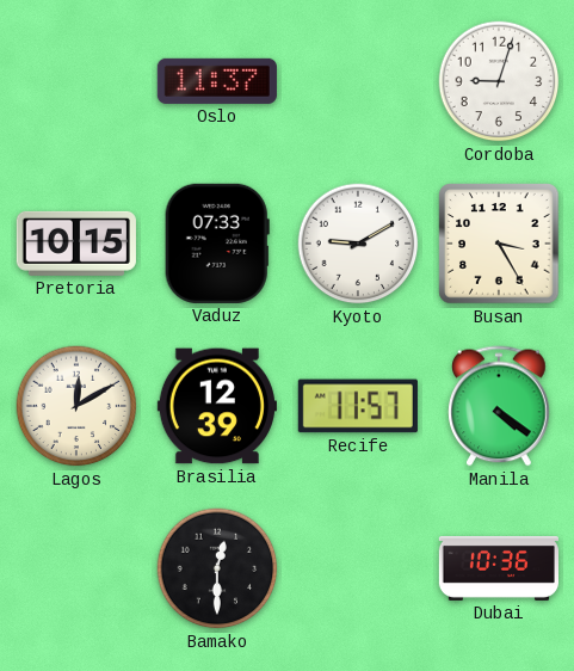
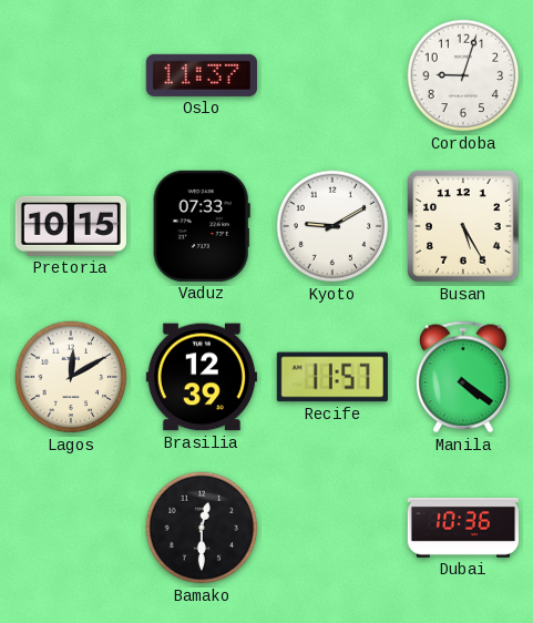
Busan: 3:25 -> 5:25
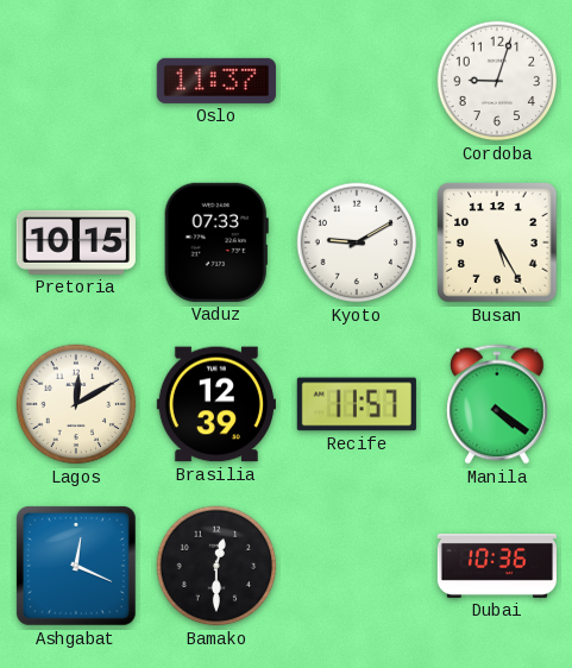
Ashgabat: none -> 12:19
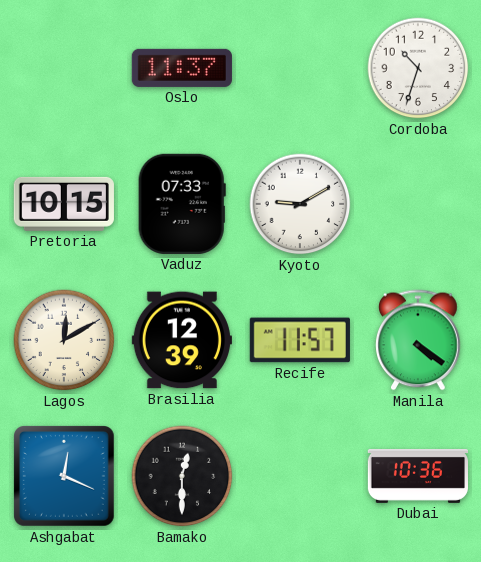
Cordoba: 9:03 -> 10:33
Busan: 5:25 -> none
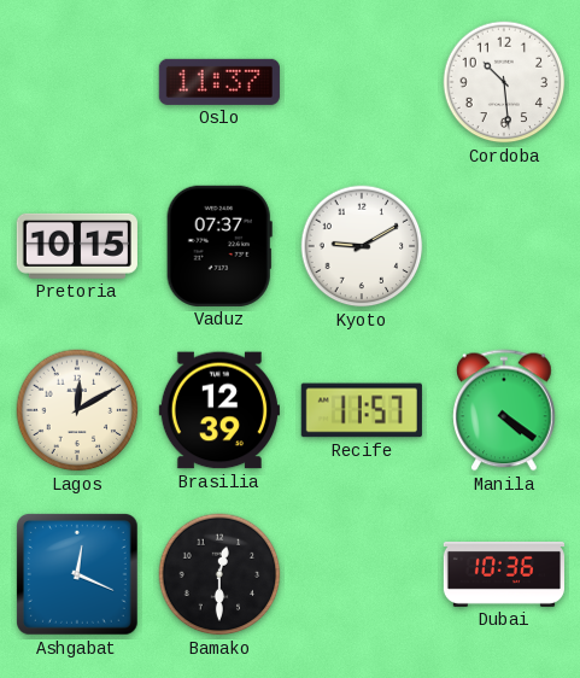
Cordoba: 10:33 -> 10:29
Vaduz: 07:33 -> 07:37
